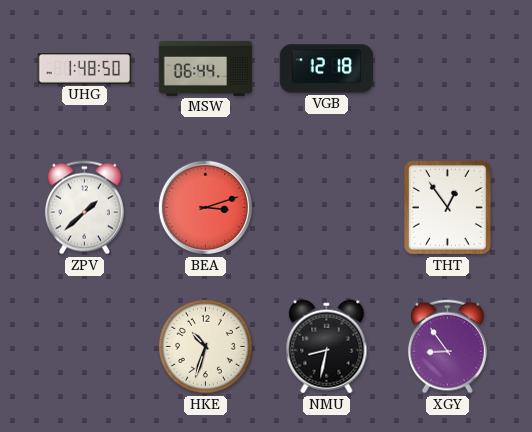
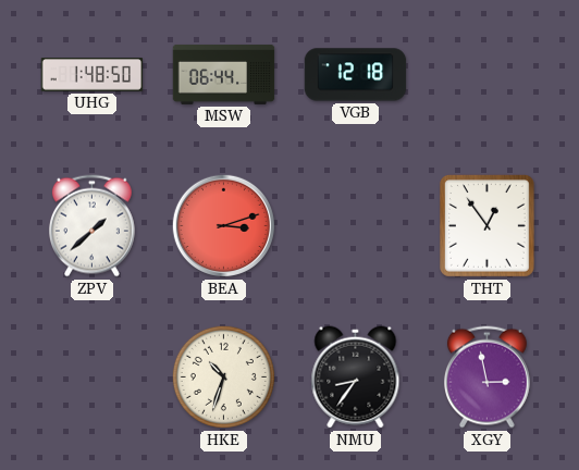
NMU: 8:32 -> 8:36
XGY: 8:54 -> 2:58
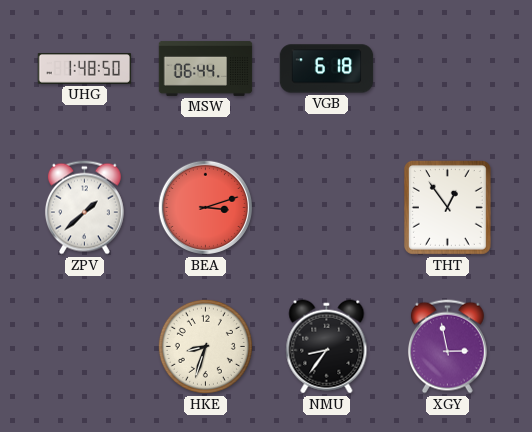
VGB: 12:18 -> 6:18
HKE: 10:33 -> 8:33
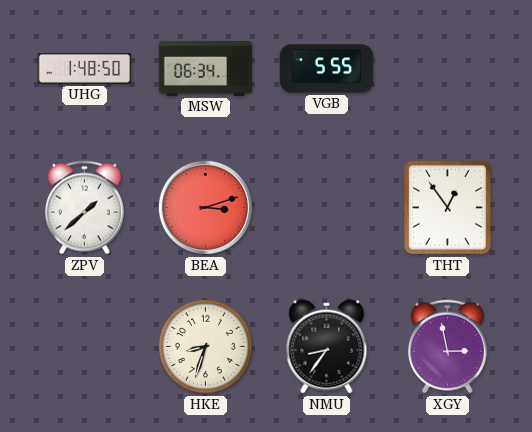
MSW: 06:44 -> 06:34
VGB: 6:18 -> 5:55
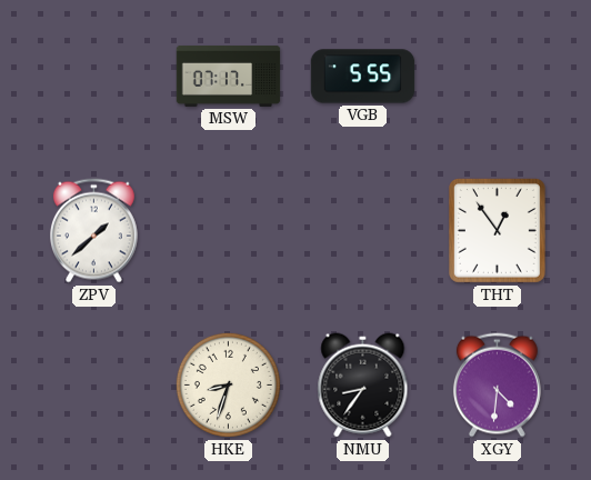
UHG: 1:48 -> none
MSW: 06:34 -> 07:17
BEA: 3:12 -> none
XGY: 2:58 -> 4:31
